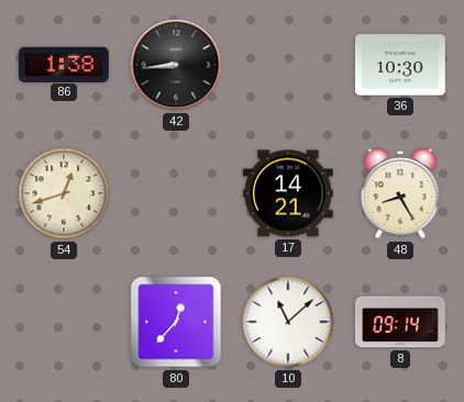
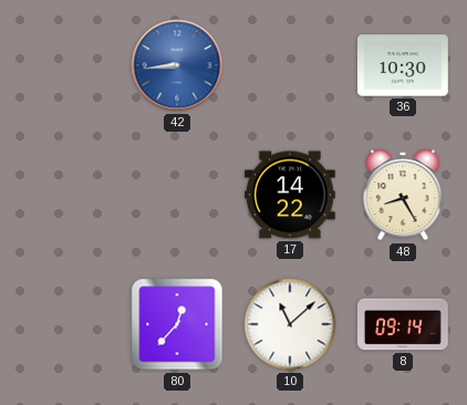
86: 1:38 -> none
42 dial: black -> blue
54: 12:42 -> none
17: 14:21 -> 14:22
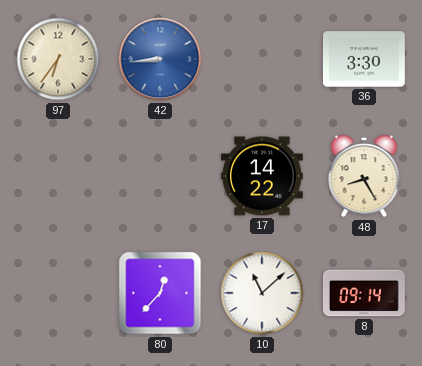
97: none -> 6:36
36: 10:30 -> 3:30
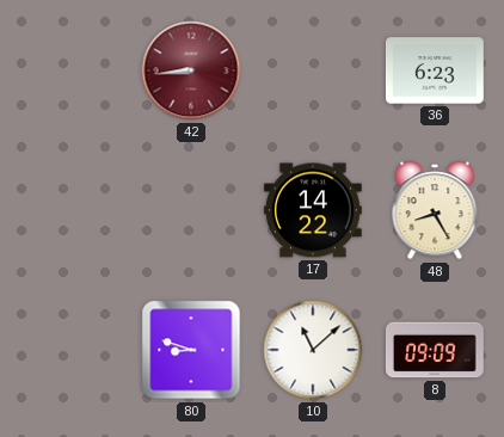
97: 6:36 -> none
42 dial: blue -> burgundy
36: 3:30 -> 6:23
80: 12:37 -> 8:48
8: 09:14 -> 09:09
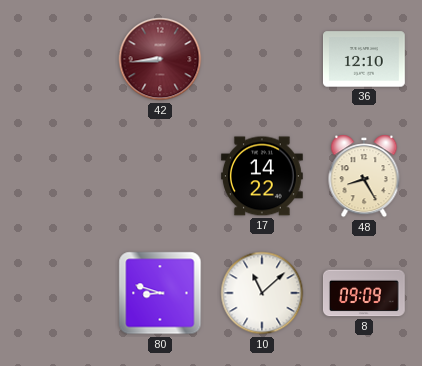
36: 6:23 -> 12:10
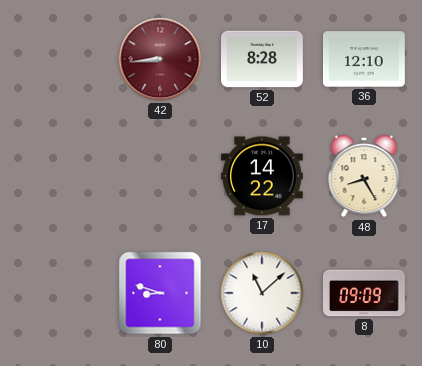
52: none -> 8:28
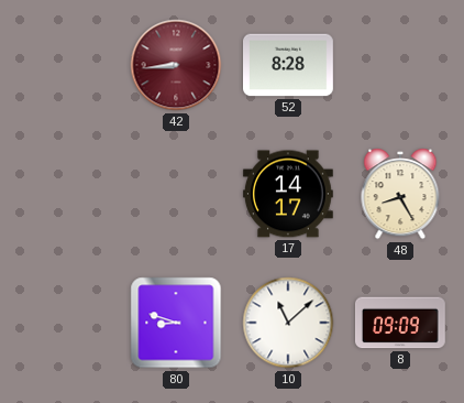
36: 12:10 -> none
17: 14:22 -> 14:17
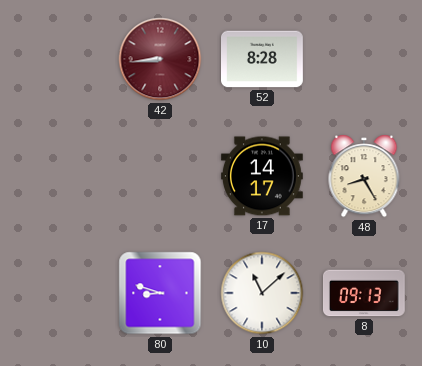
8: 09:09 -> 09:13
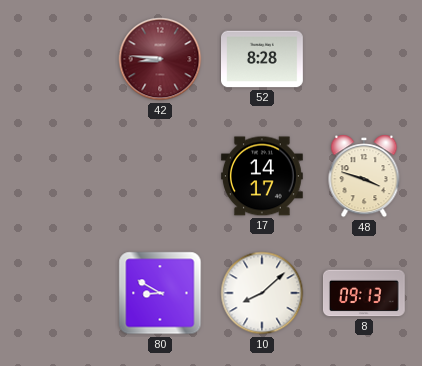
42: 8:44 -> 8:46
48: 8:25 -> 3:48
80: 8:48 -> 8:50
10: 11:08 -> 8:08
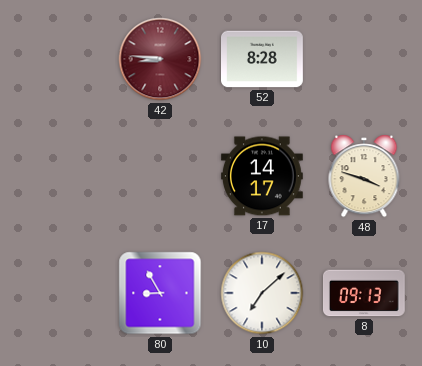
80: 8:50 -> 8:55
10: 8:08 -> 7:08
